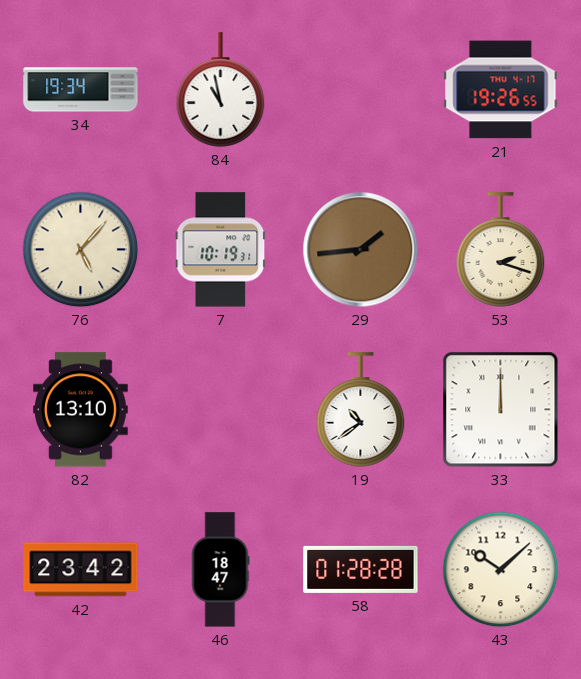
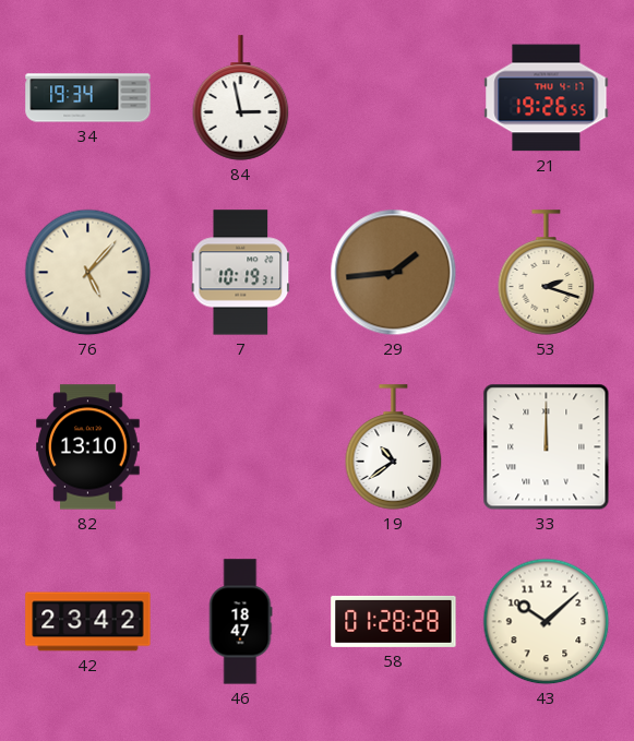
84: 10:58 -> 2:58
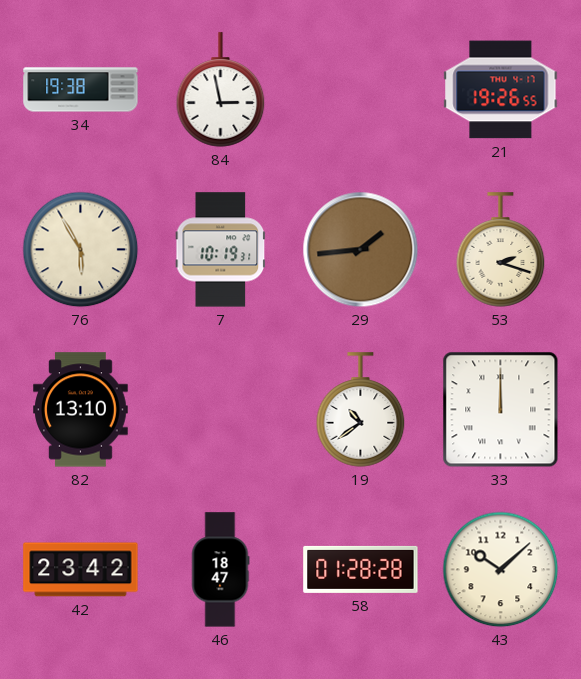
34: 19:34 -> 19:38
76: 5:07 -> 5:55
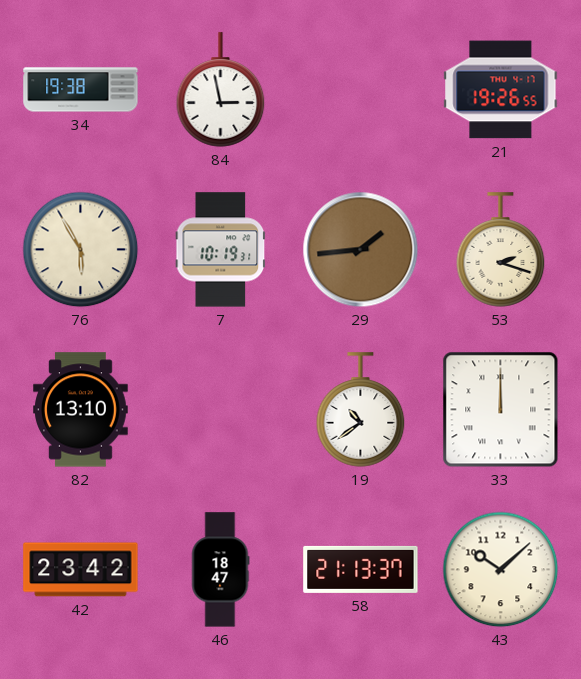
58: 01:28 -> 21:13
